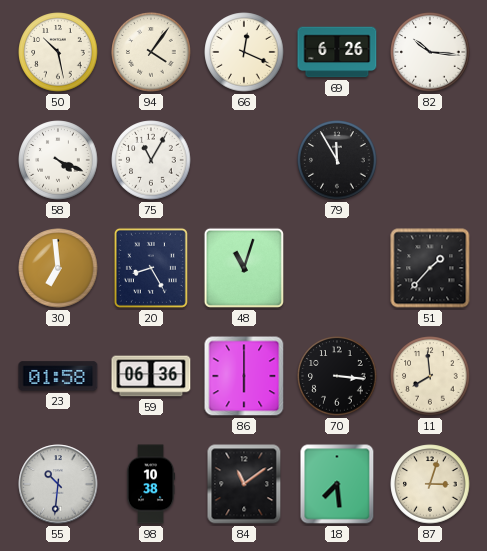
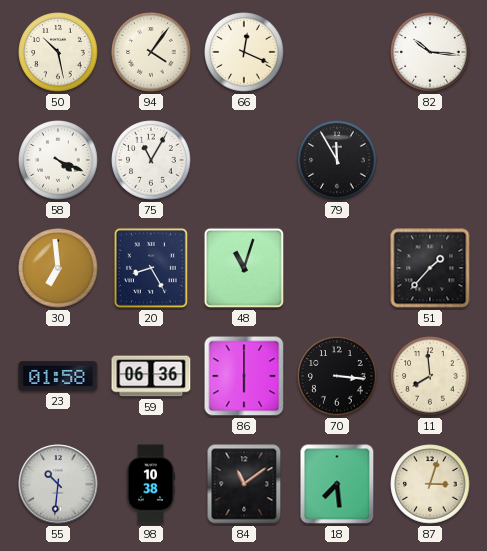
69: 6:26 -> none
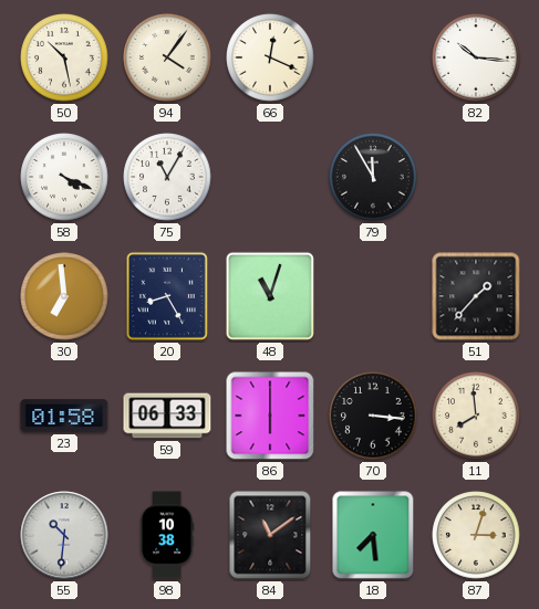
59: 06:36 -> 06:33
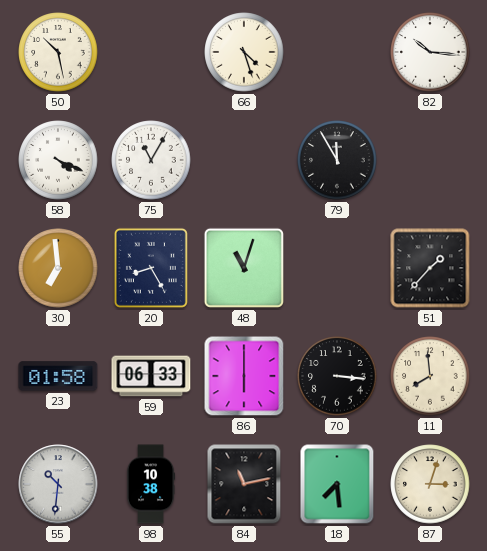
94: 4:06 -> none
66: 12:19 -> 4:27
84: 11:09 -> 11:13
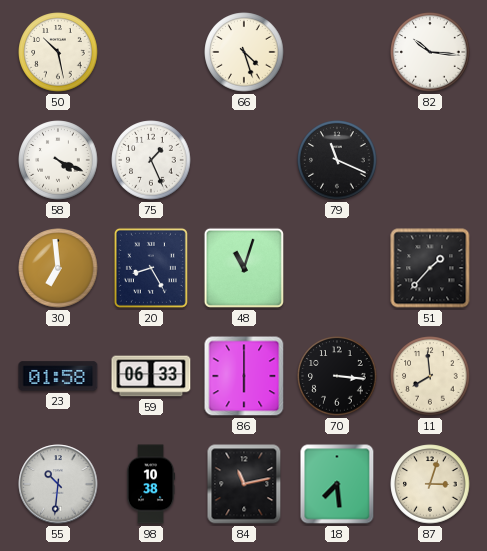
75: 11:05 -> 1:26
79: 11:55 -> 11:19
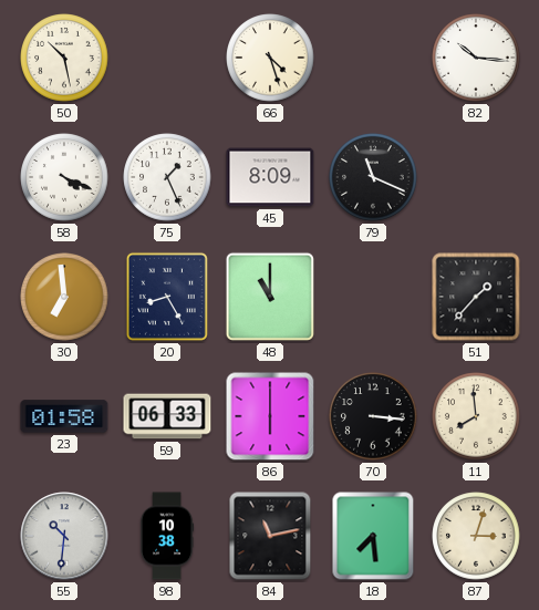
45: none -> 8:09
48: 11:03 -> 11:00
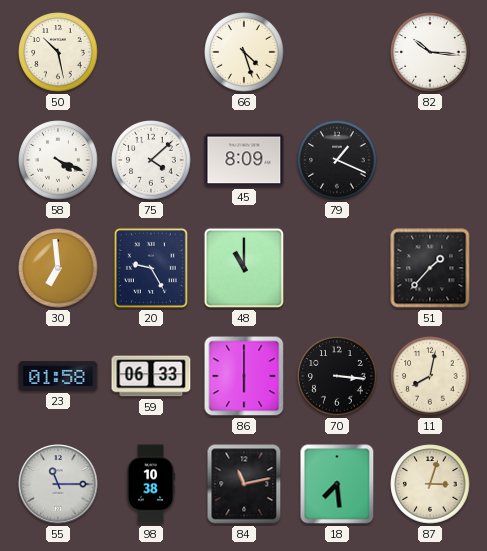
75: 1:26 -> 4:08
79: 11:19 -> 1:19
20: 8:25 -> 9:25
11: 7:59 -> 8:02
55: 10:31 -> 11:15
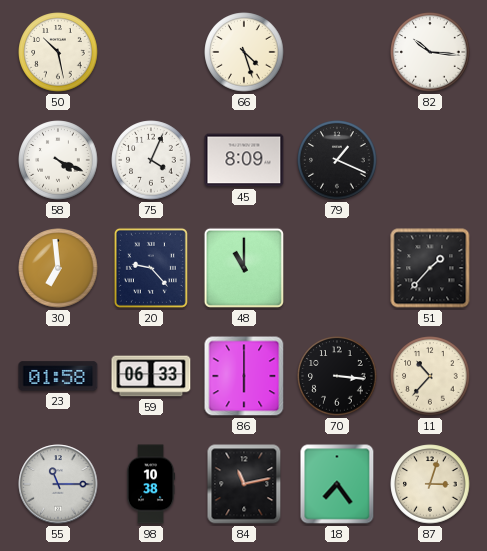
75: 4:08 -> 4:04
20: 9:25 -> 9:23
11: 8:02 -> 10:37
18: 7:29 -> 7:24
